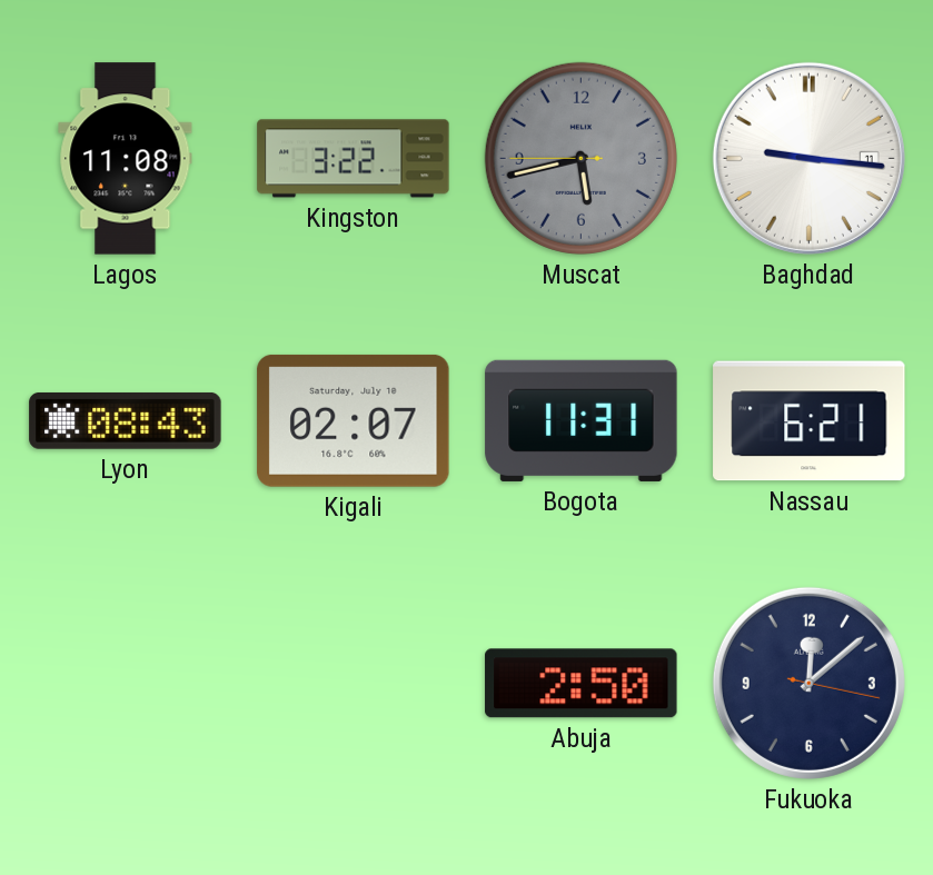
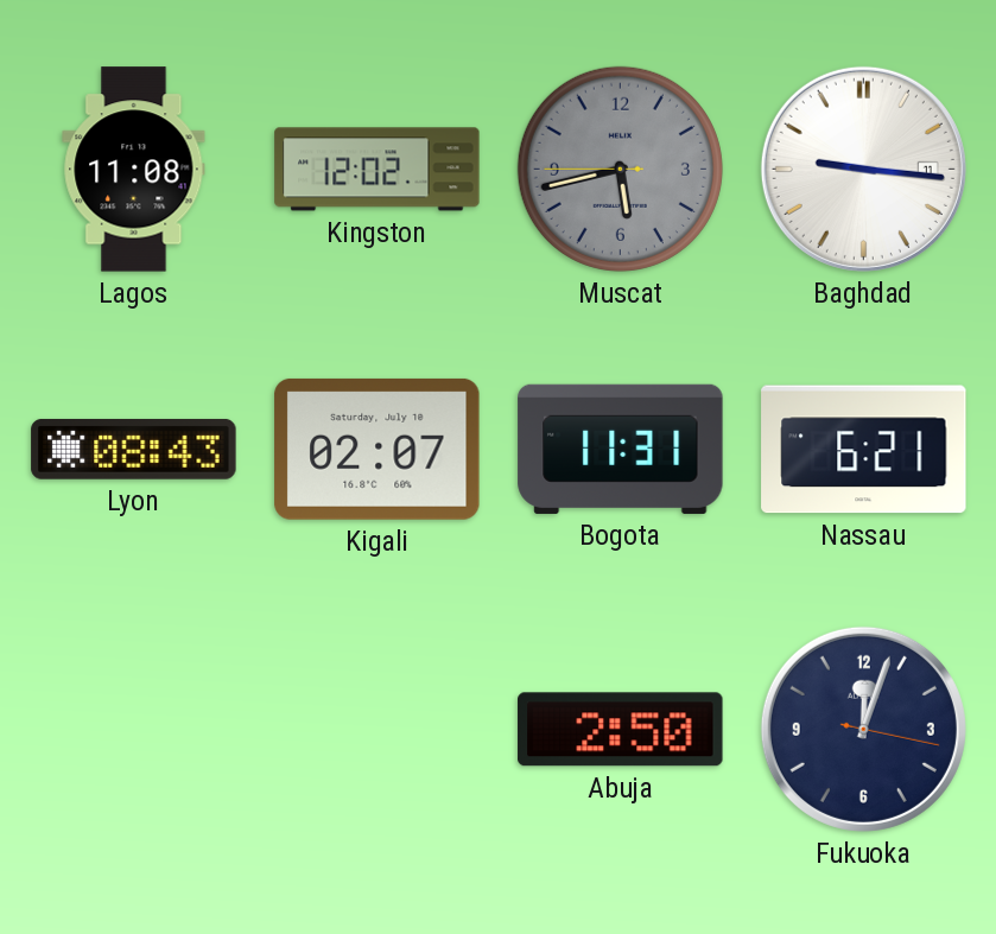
Kingston: 3:22 -> 12:02
Fukuoka: 12:08 -> 12:03
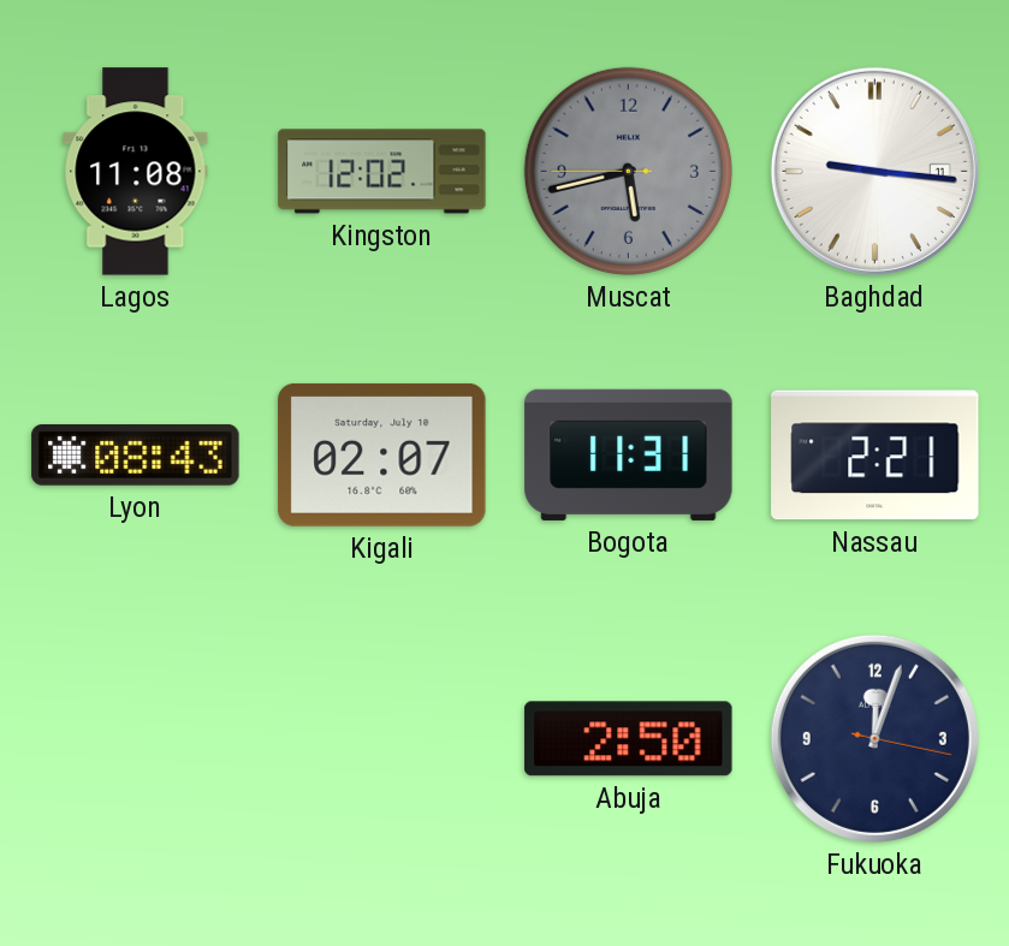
Nassau: 6:21 -> 2:21
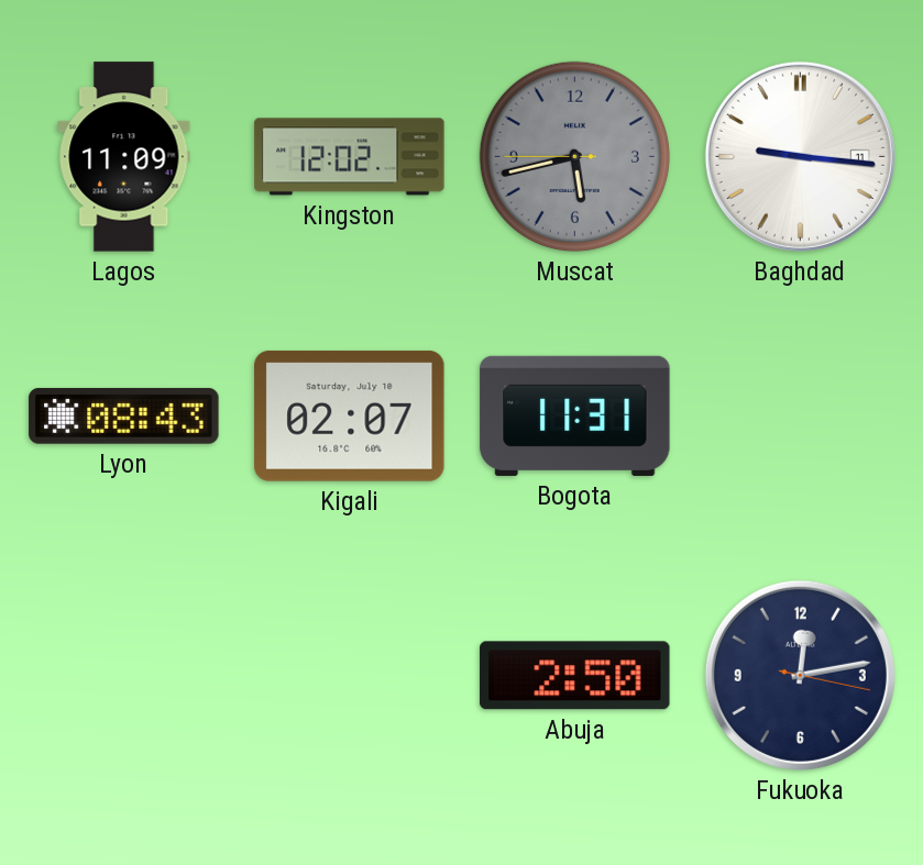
Lagos: 11:08 -> 11:09
Nassau: 2:21 -> none
Fukuoka: 12:03 -> 12:13
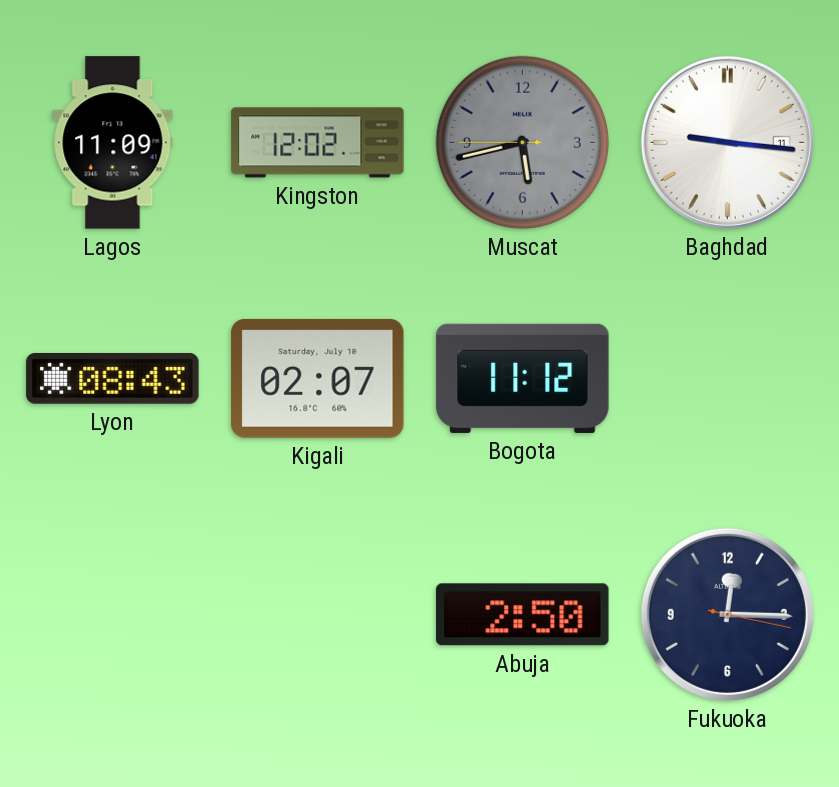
Bogota: 11:31 -> 11:12
Fukuoka: 12:13 -> 12:15
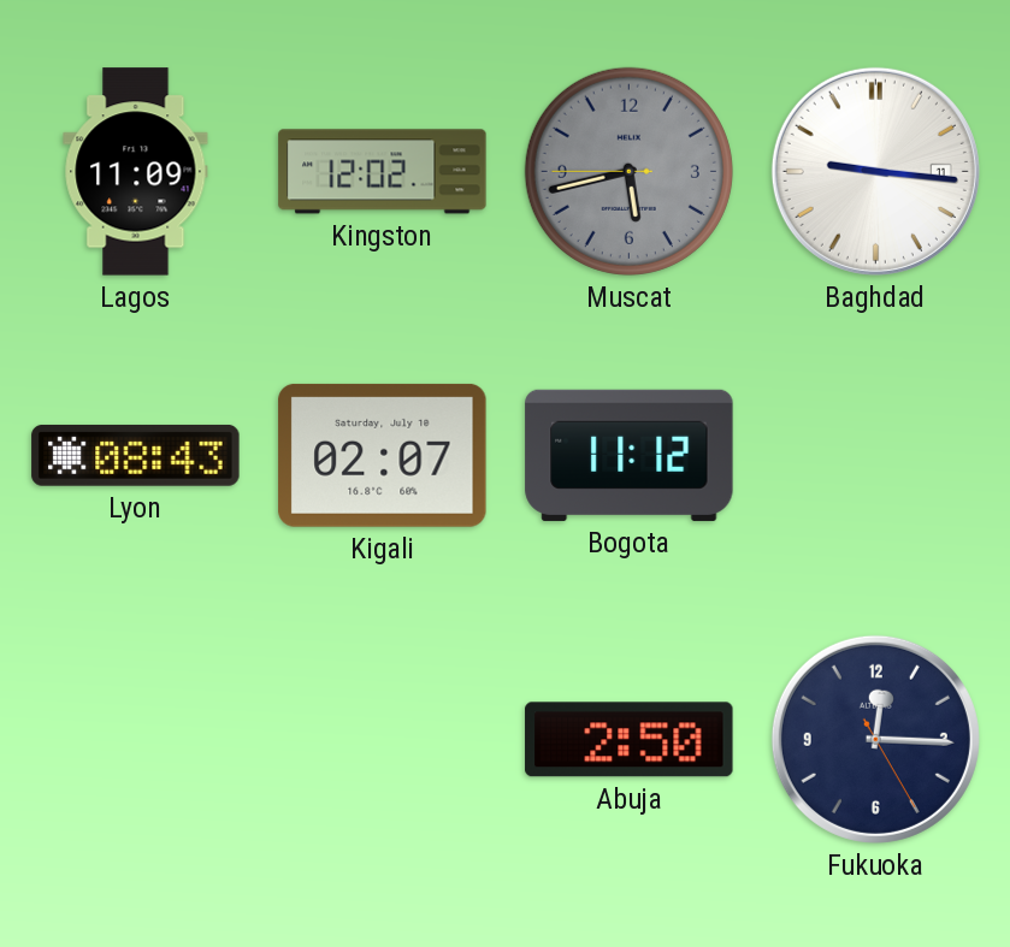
Fukuoka: 12:15:17 -> 12:15:25
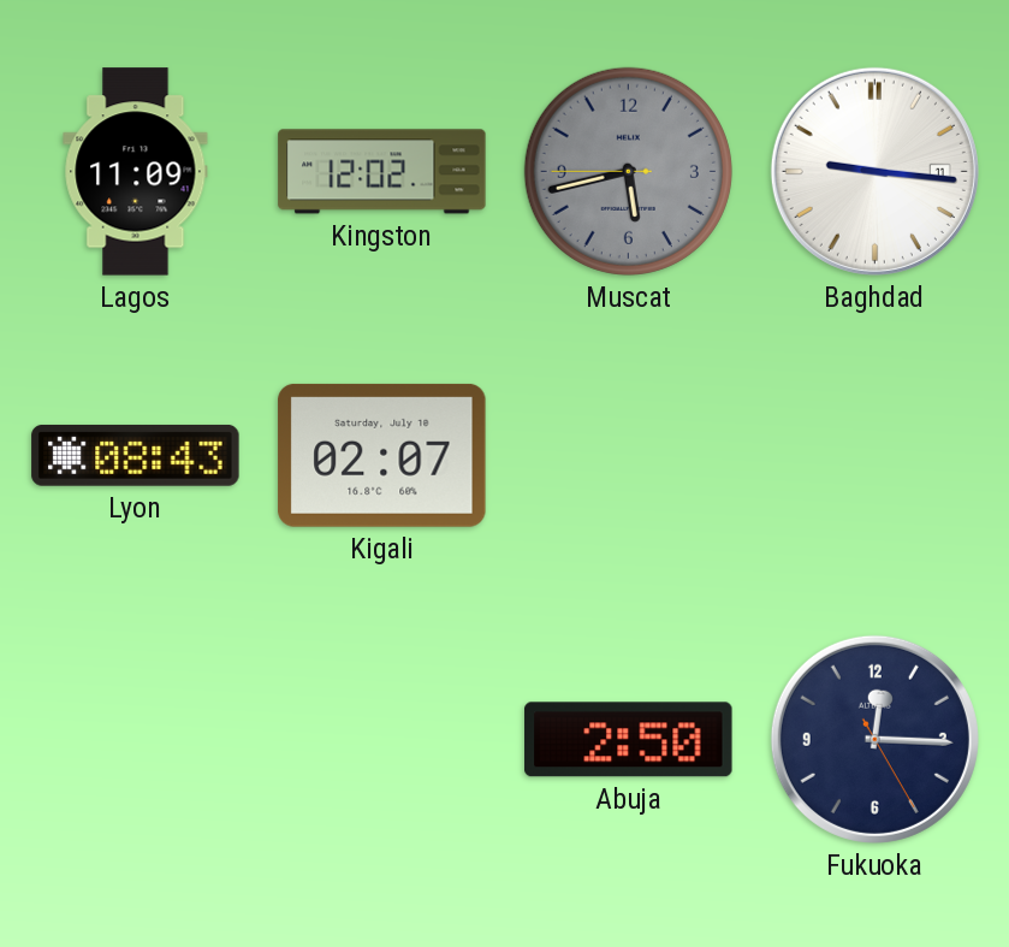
Bogota: 11:12 -> none
